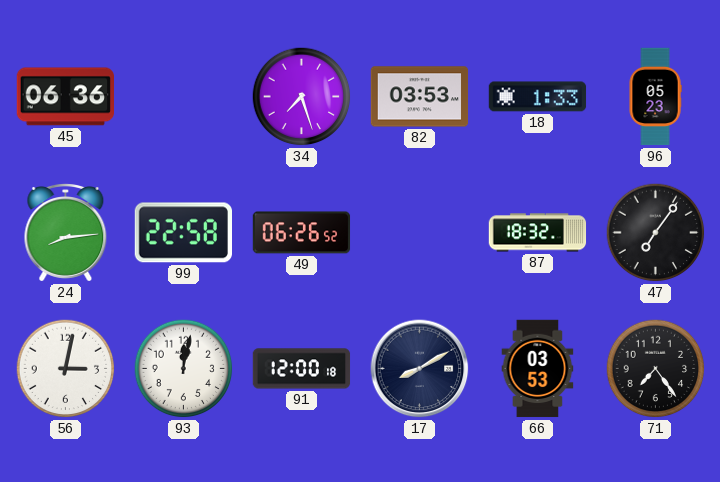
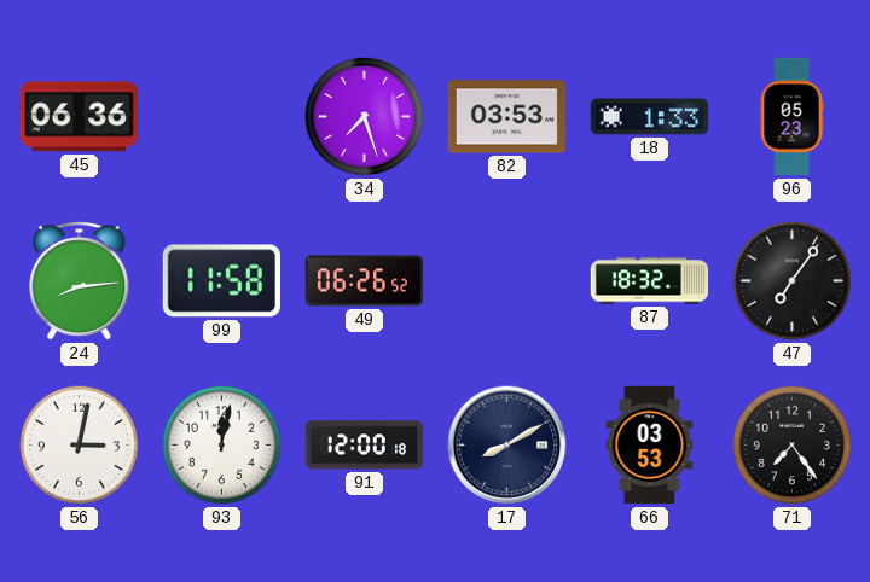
99: 22:58 -> 11:58
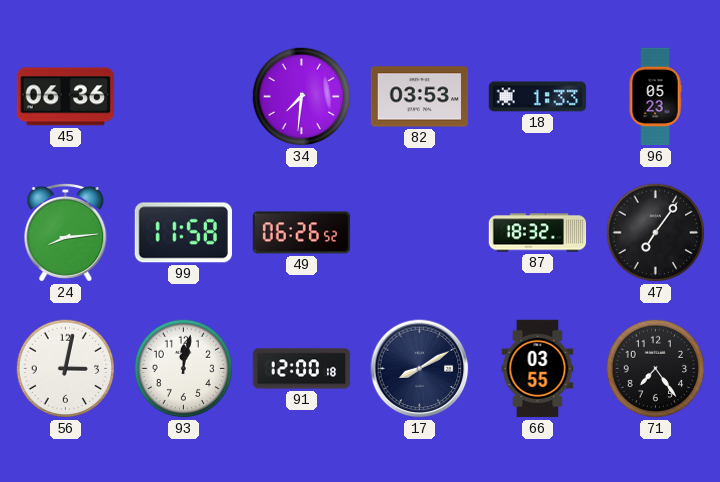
34: 7:27 -> 7:31
66: 03:53 -> 03:55
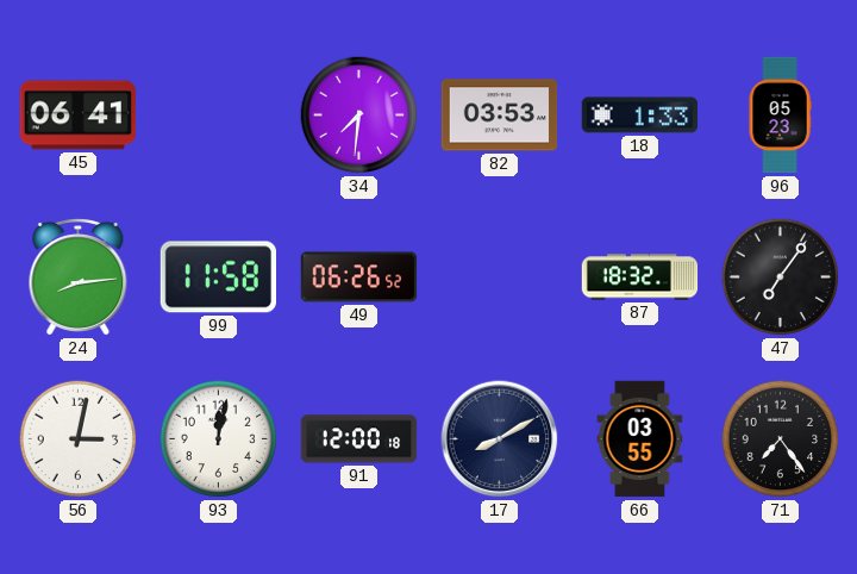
45: 06:36 -> 06:41
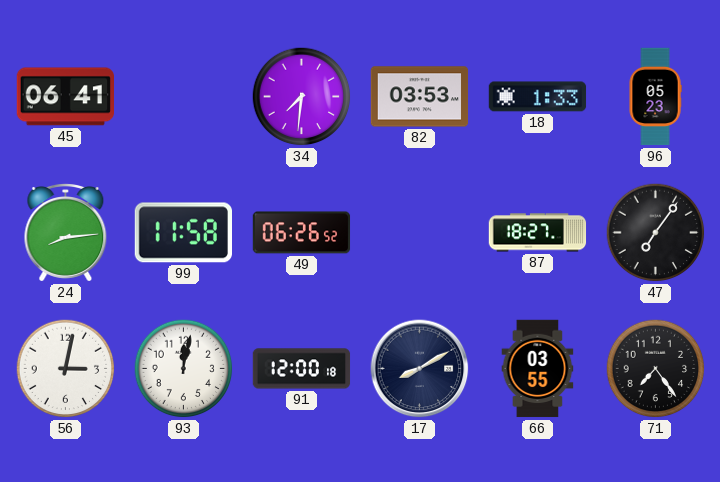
87: 18:32 -> 18:27
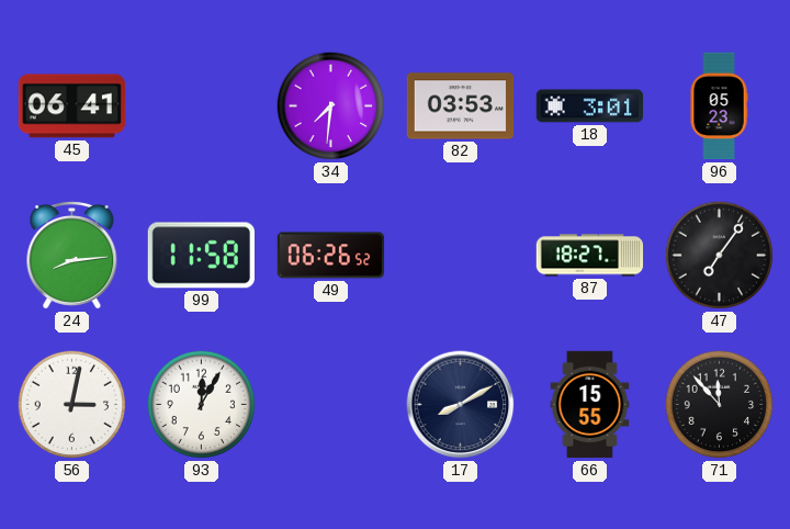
18: 1:33 -> 3:01
93: 12:02 -> 12:05
91: 12:00 -> none
66: 03:55 -> 15:55
71: 7:24 -> 11:53
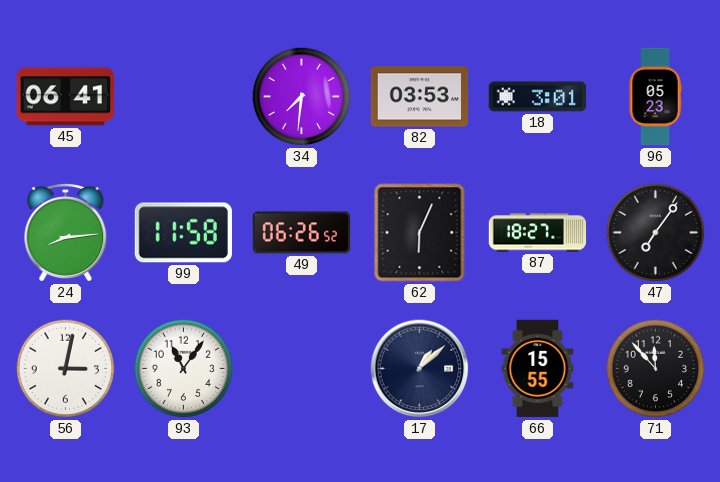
62: none -> 6:04
93: 12:05 -> 11:06
17: 8:10 -> 1:08
